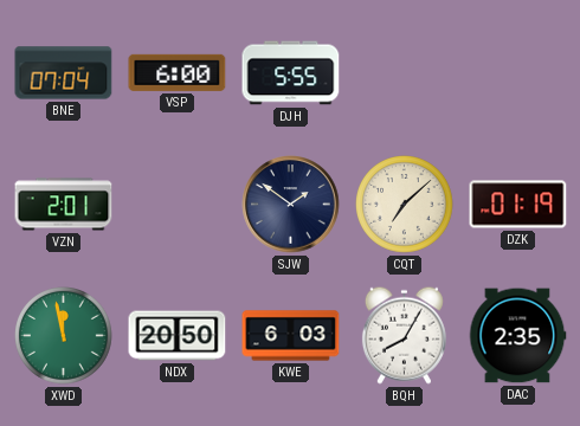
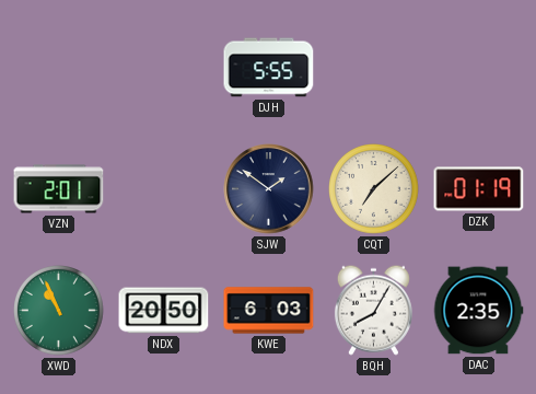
BNE: 07:04 -> none
VSP: 6:00 -> none
XWD: 11:58 -> 10:56
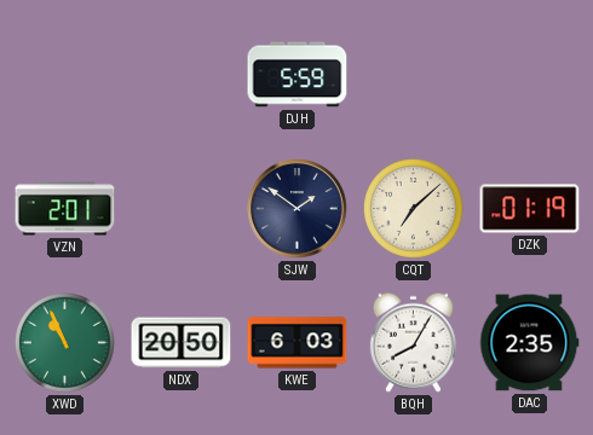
DJH: 5:55 -> 5:59
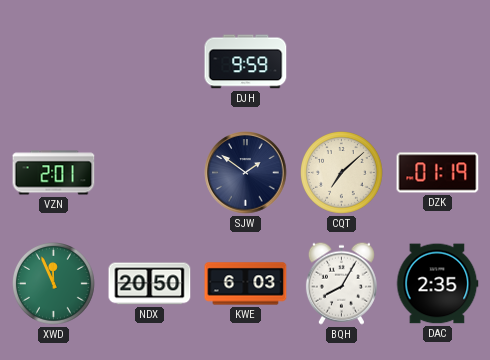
DJH: 5:59 -> 9:59
XWD: 10:56 -> 11:56
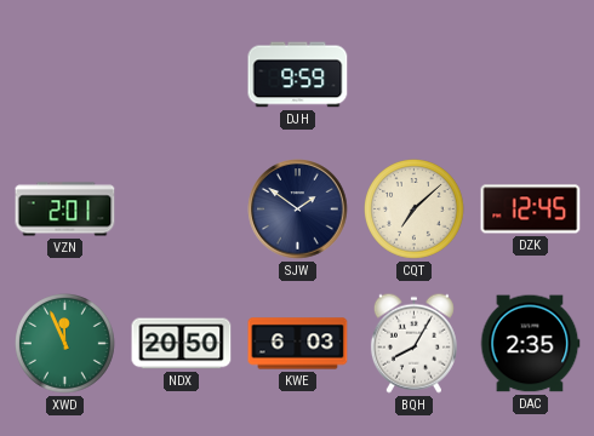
DZK: 01:19 -> 12:45
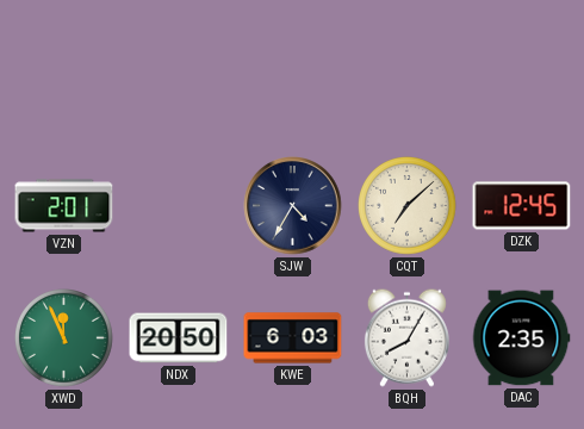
DJH: 9:59 -> none
SJW: 1:51 -> 4:35
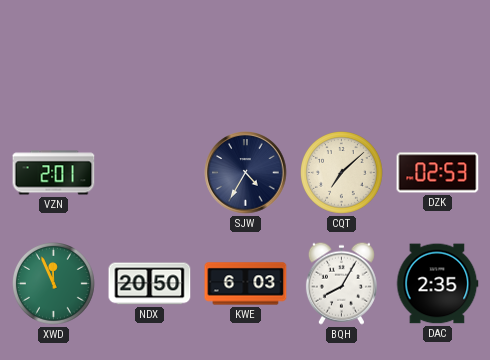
DZK: 12:45 -> 02:53
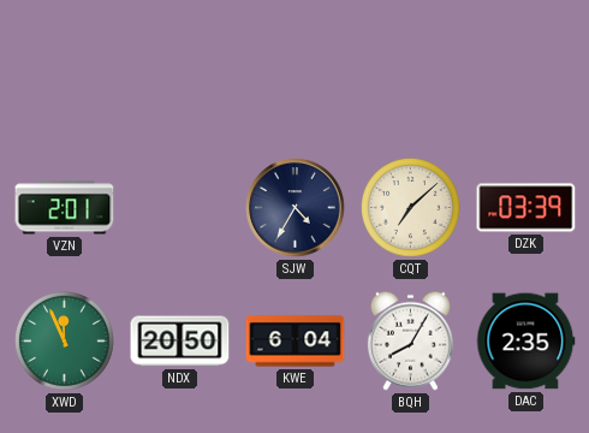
DZK: 02:53 -> 03:39
KWE: 6:03 -> 6:04
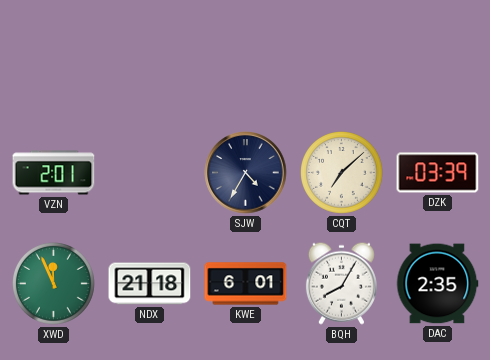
NDX: 20:50 -> 21:18
KWE: 6:04 -> 6:01
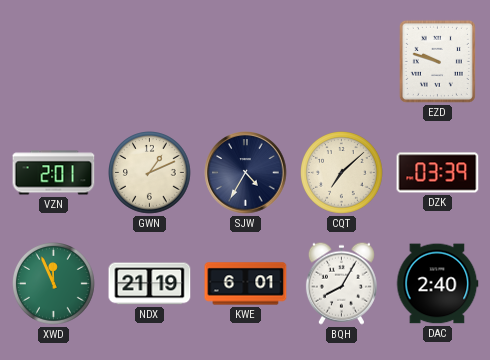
EZD: none -> 9:48
GWN: none -> 1:11
NDX: 21:18 -> 21:19
DAC: 2:35 -> 2:40
